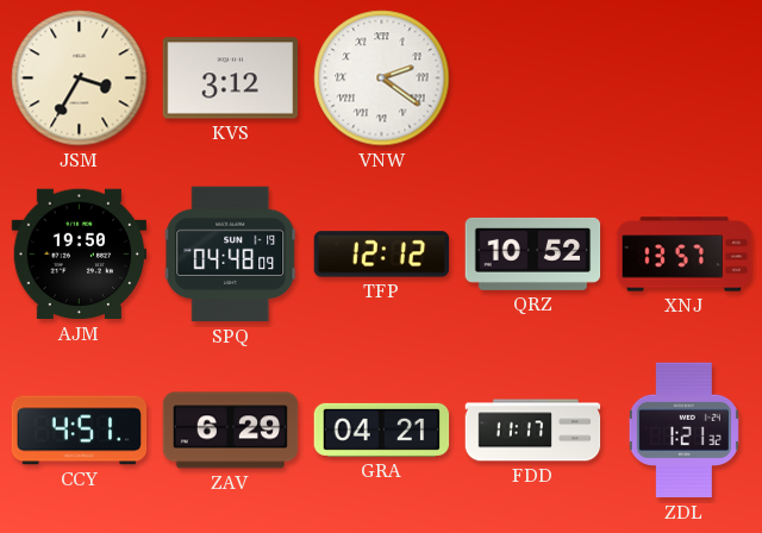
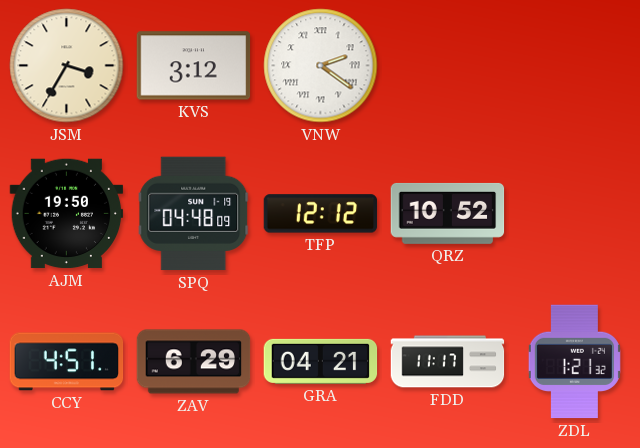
XNJ: 13:57 -> none
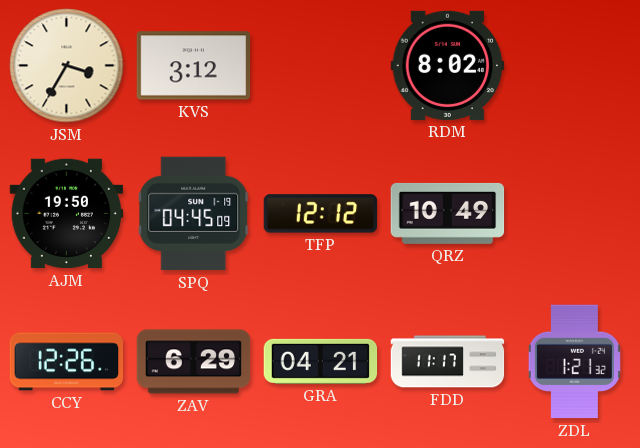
VNW: 2:21 -> none
RDM: none -> 8:02
SPQ: 04:48 -> 04:45
QRZ: 10:52 -> 10:49
CCY: 4:51 -> 12:26
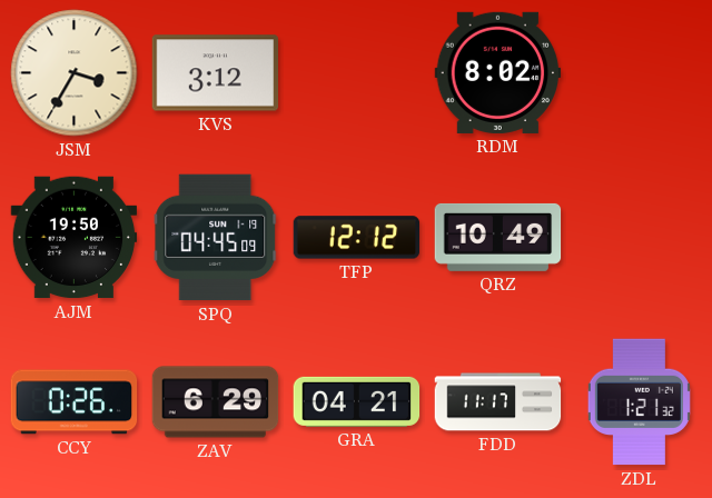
CCY: 12:26 -> 0:26
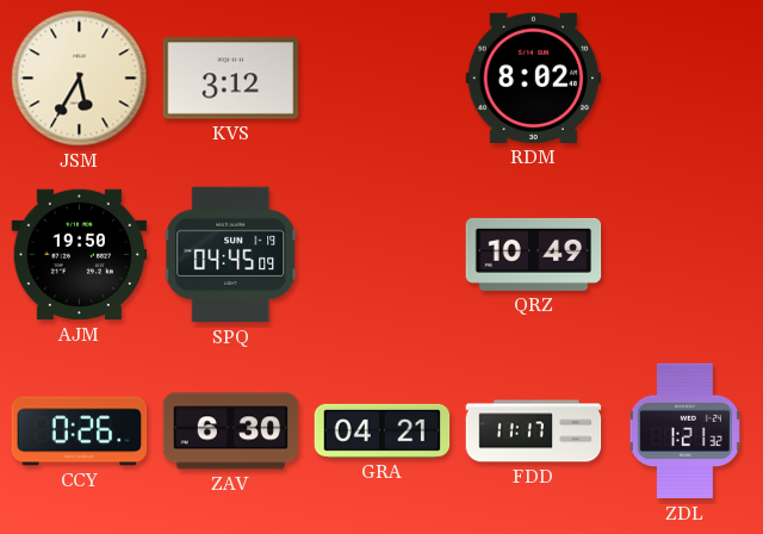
JSM: 3:35 -> 5:35
TFP: 12:12 -> none
ZAV: 6:29 -> 6:30
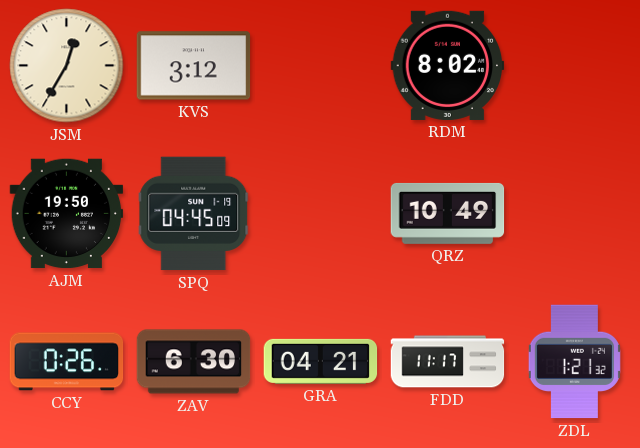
JSM: 5:35 -> 12:35
